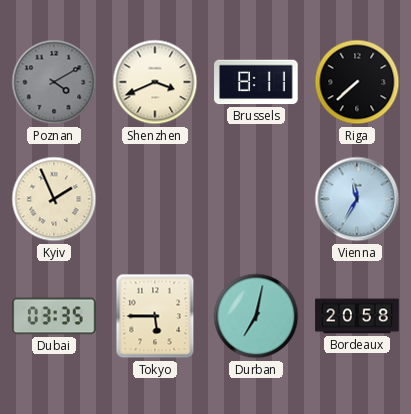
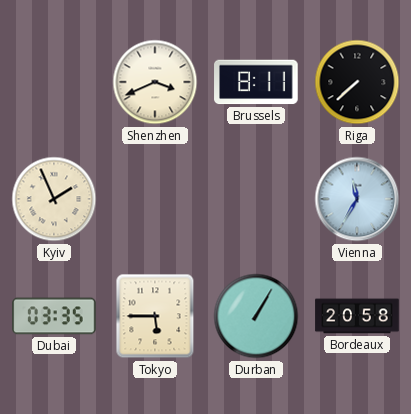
Poznan: 4:10 -> none
Durban: 7:02 -> 1:05
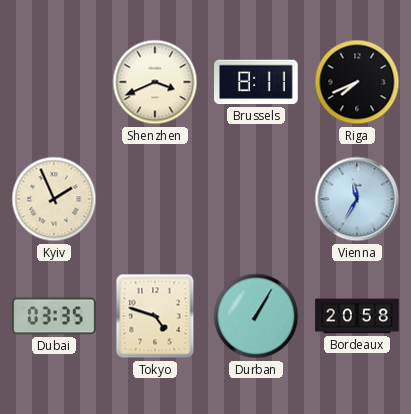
Riga: 7:38 -> 7:41
Tokyo: 5:45 -> 4:48
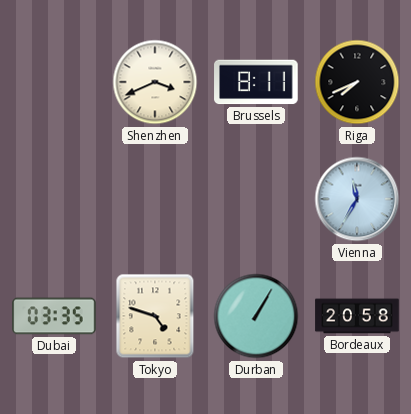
Kyiv: 1:56 -> none
